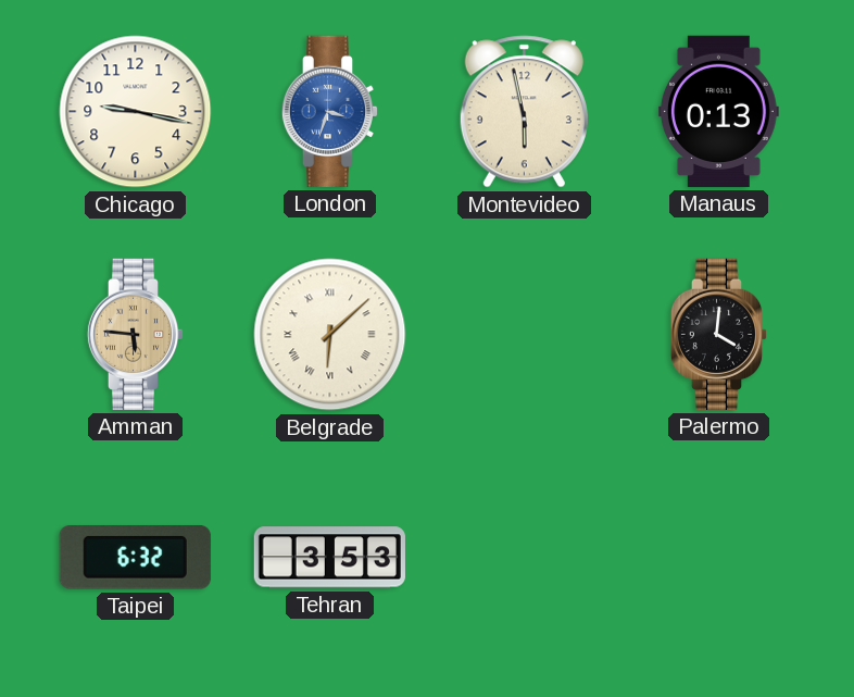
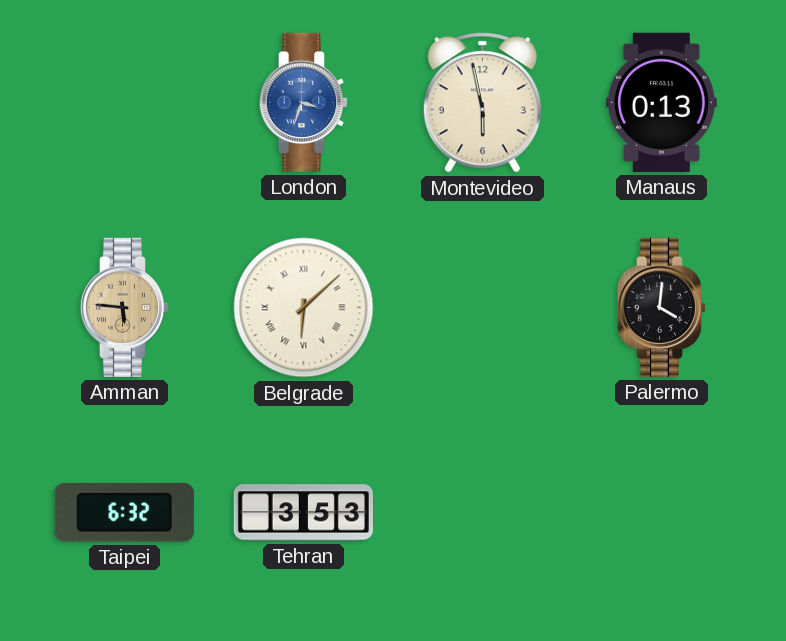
Chicago: 9:17 -> none
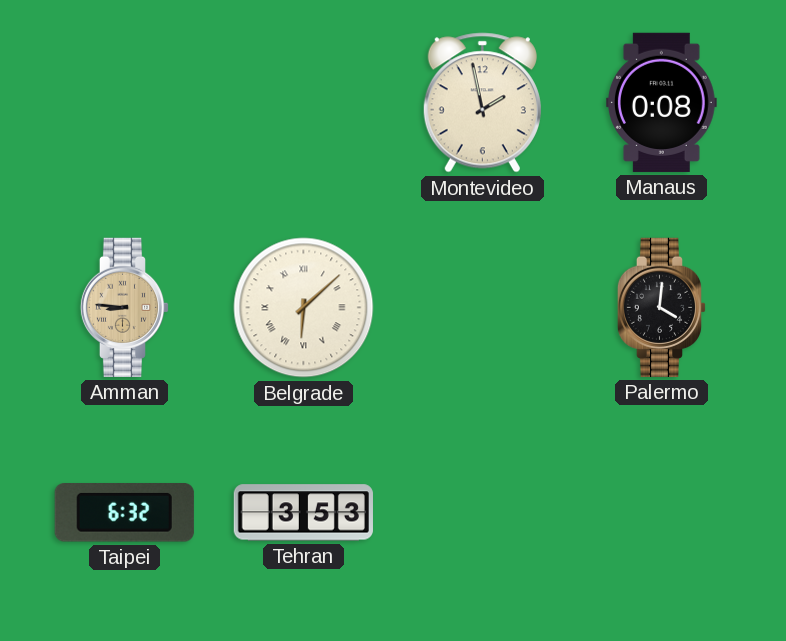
London: 3:33 -> none
Montevideo: 5:58 -> 1:58
Manaus: 0:13 -> 0:08
Amman: 5:46 -> 8:46
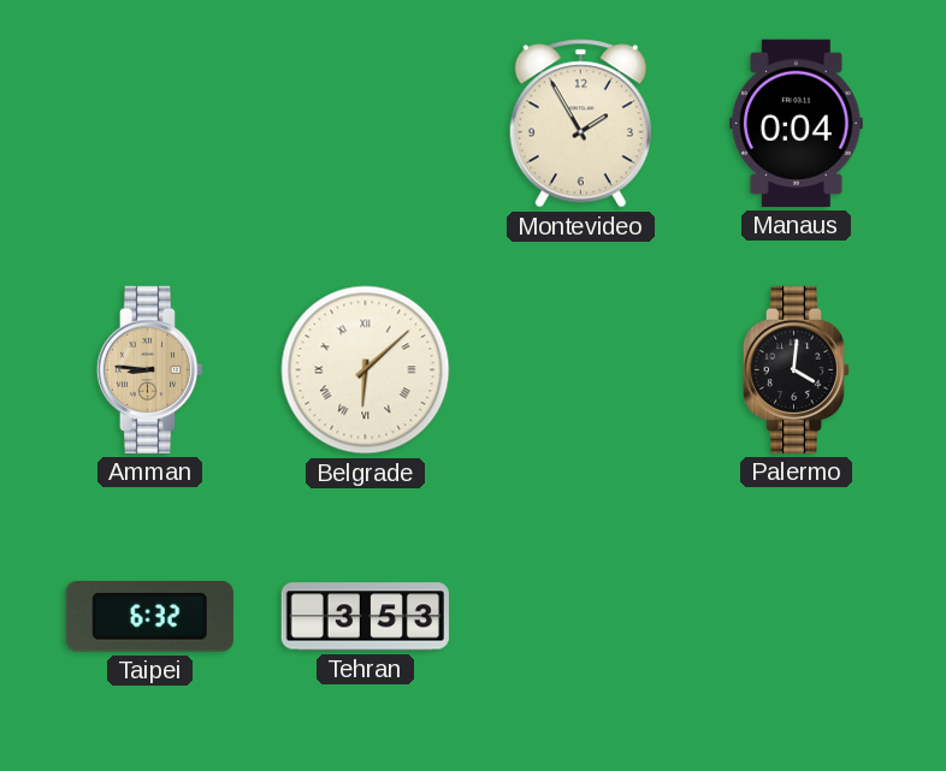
Montevideo: 1:58 -> 1:55
Manaus: 0:08 -> 0:04
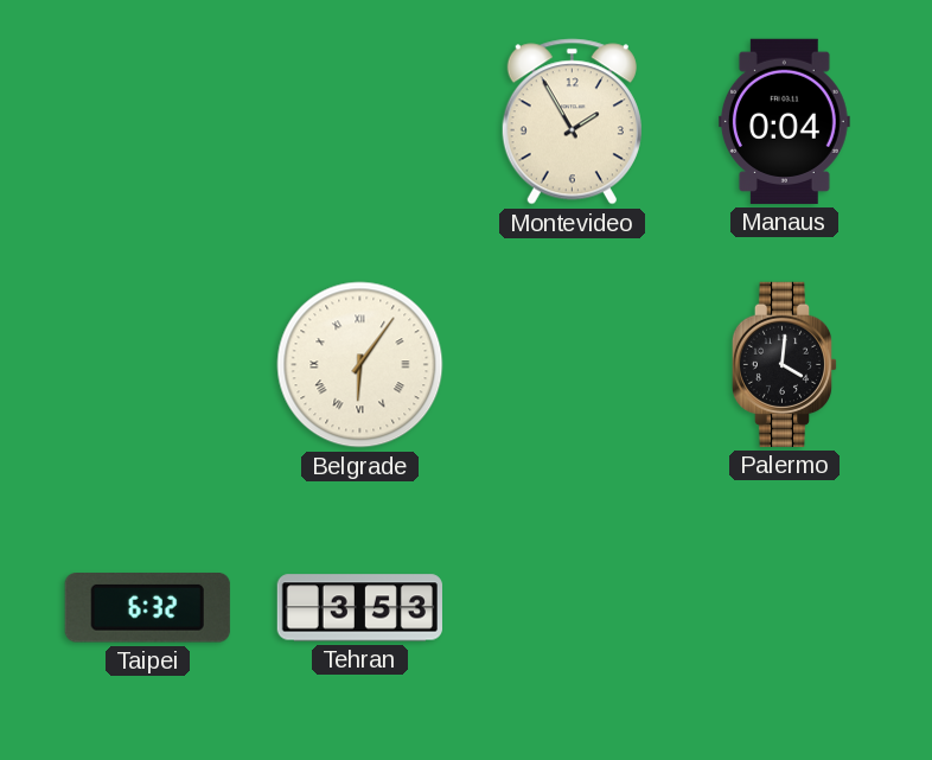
Amman: 8:46 -> none
Belgrade: 6:08 -> 6:06
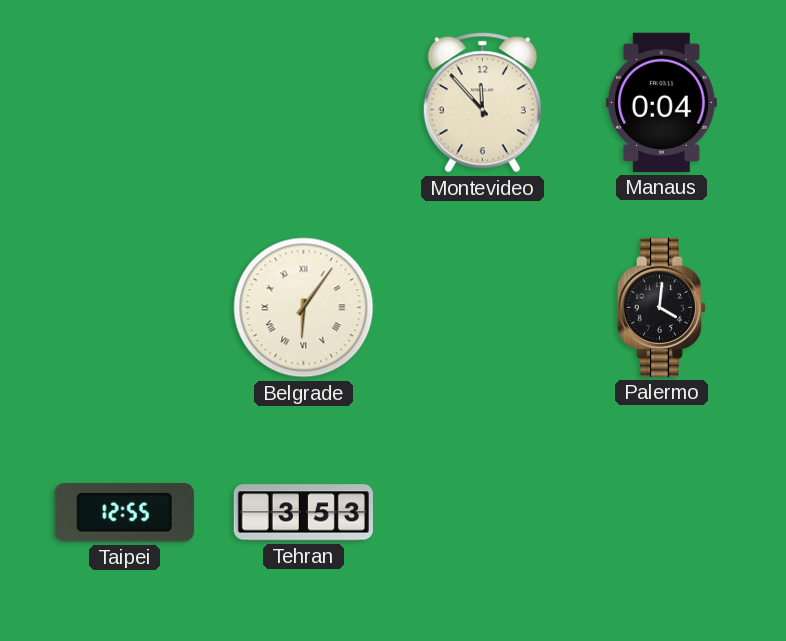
Montevideo: 1:55 -> 11:53
Taipei: 6:32 -> 12:55
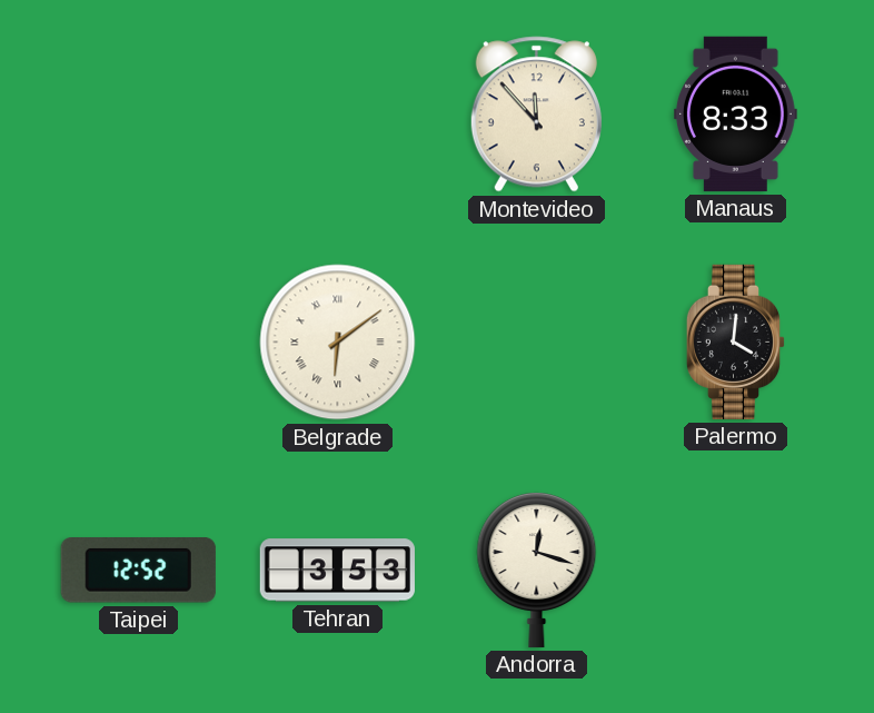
Manaus: 0:04 -> 8:33
Belgrade: 6:06 -> 6:09
Taipei: 12:55 -> 12:52
Andorra: none -> 12:18
